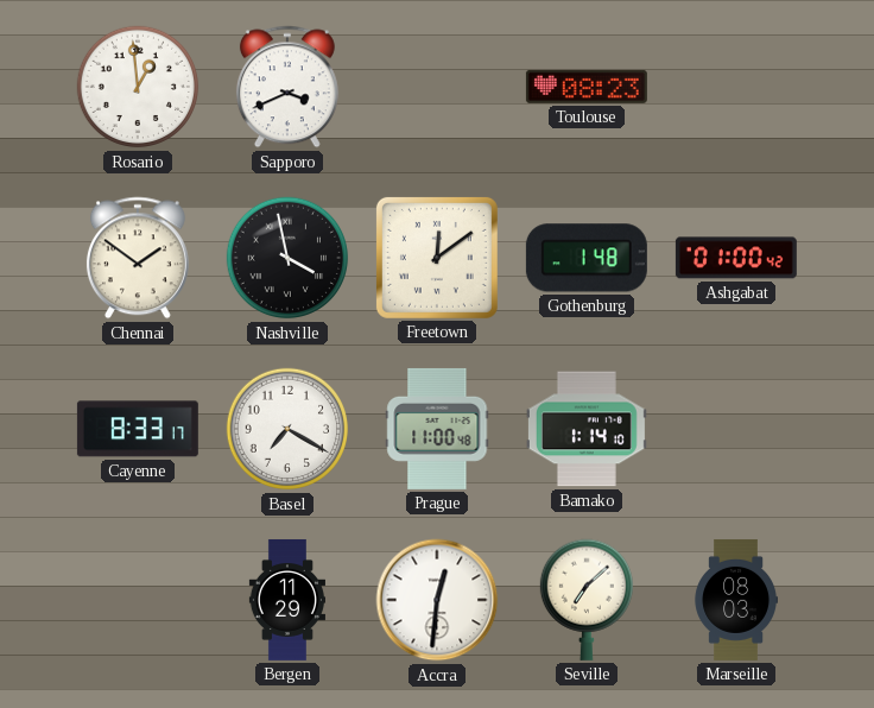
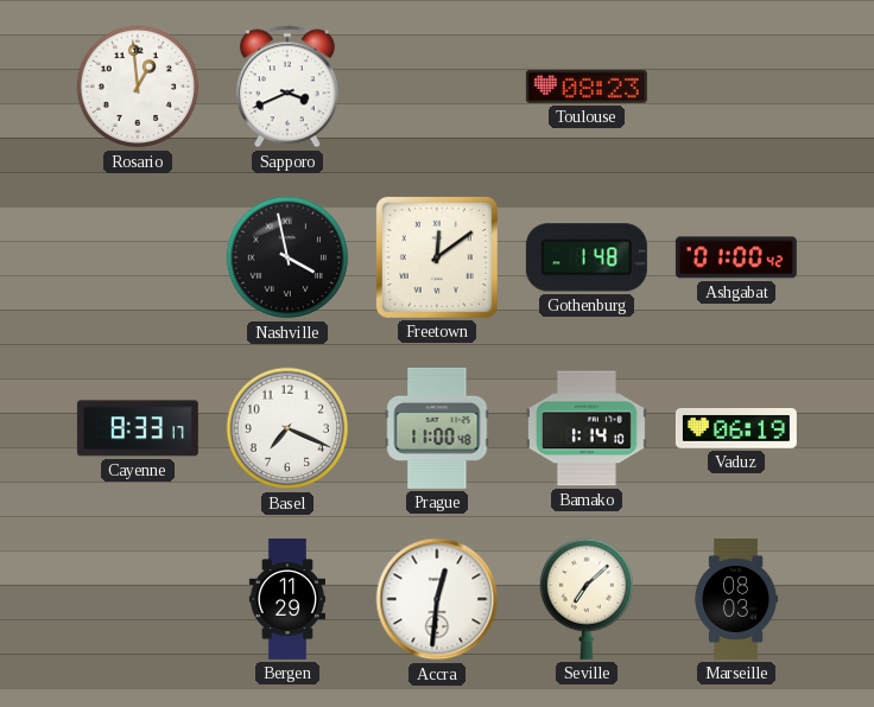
Chennai: 1:51 -> none
Basel: 7:20 -> 7:19
Vaduz: none -> 06:19
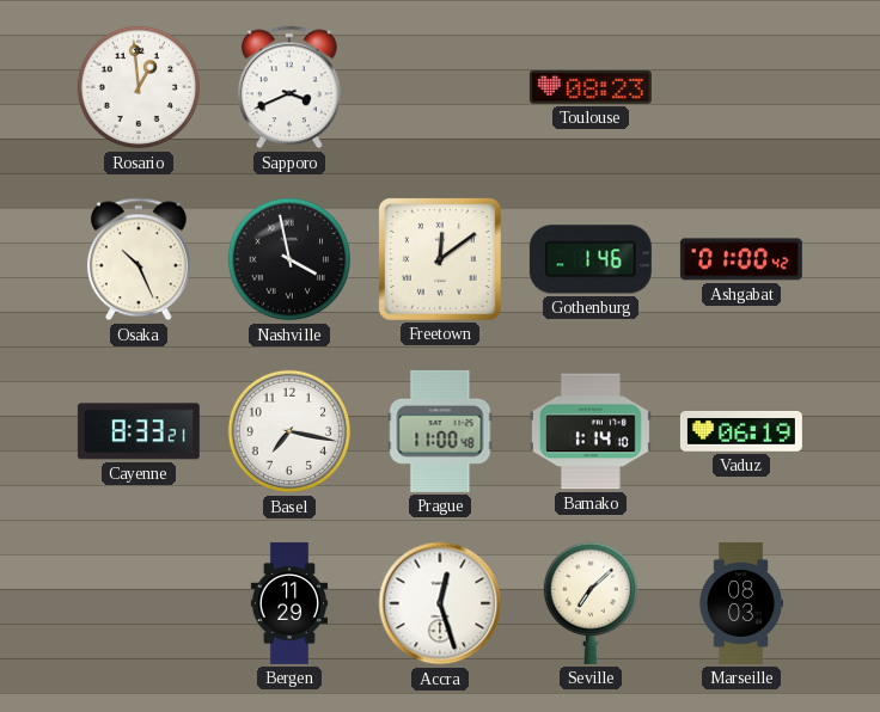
Osaka: none -> 10:26
Gothenburg: 1:48 -> 1:46
Cayenne: 8:33:17 -> 8:33:21
Basel: 7:19 -> 7:17
Accra: 12:31 -> 12:27
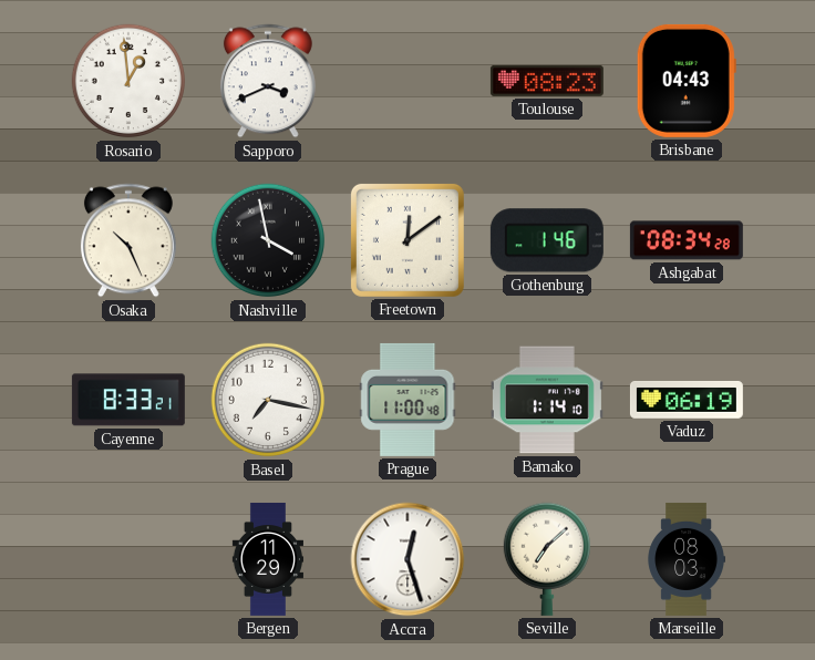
Brisbane: none -> 04:43
Ashgabat: 01:00 -> 08:34
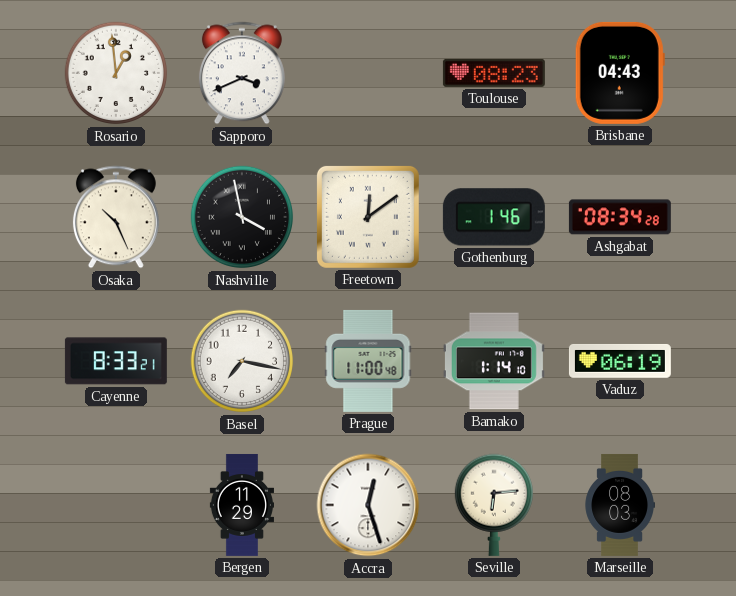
Seville: 7:08 -> 6:14
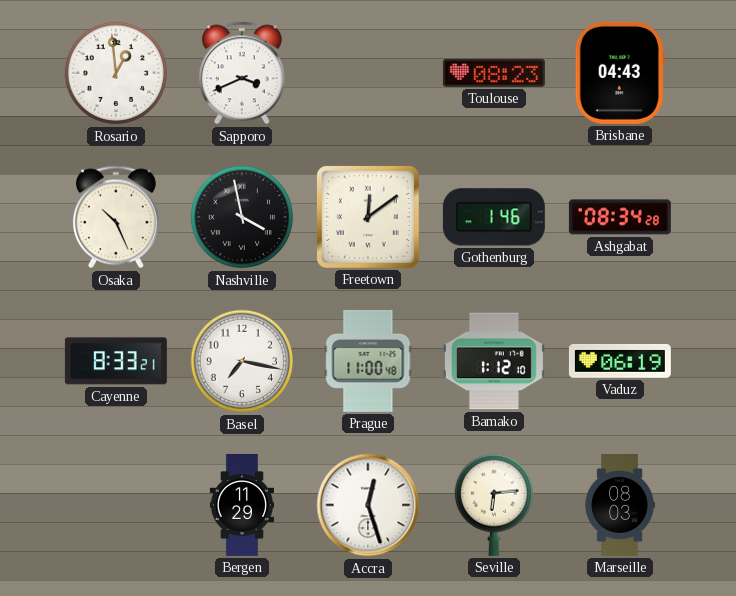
Bamako: 1:14 -> 1:12
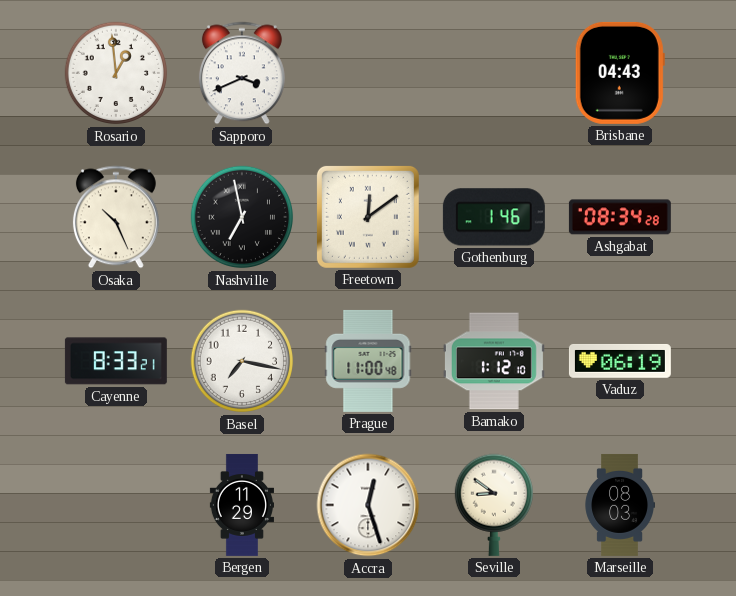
Toulouse: 08:23 -> none
Nashville: 3:58 -> 6:58
Seville: 6:14 -> 8:51
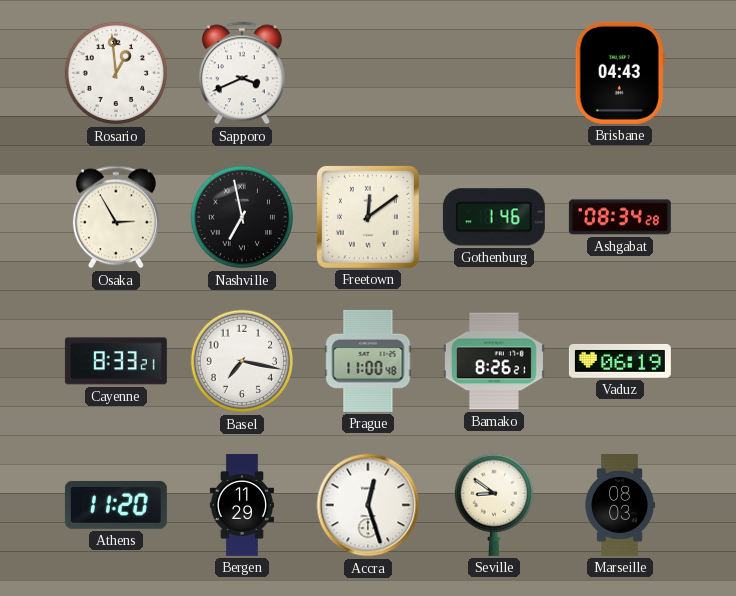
Osaka: 10:26 -> 2:55
Bamako: 1:12 -> 8:26
Athens: none -> 11:20
